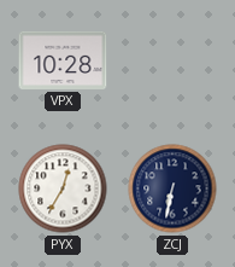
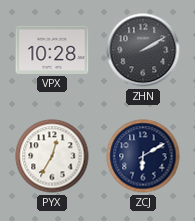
ZHN: none -> 2:10
ZCJ: 6:32 -> 6:10
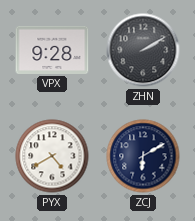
VPX: 10:28 -> 9:28
PYX: 12:35 -> 4:40
